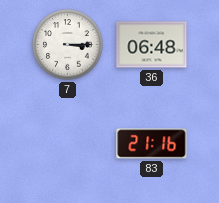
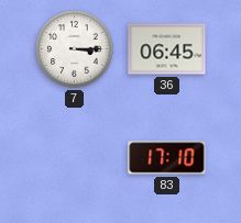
36: 06:48 -> 06:45
83: 21:16 -> 17:10
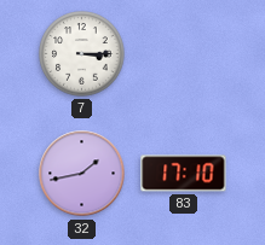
36: 06:45 -> none
32: none -> 1:43
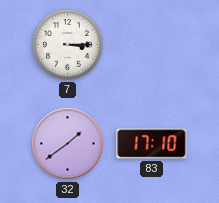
32: 1:43 -> 1:39
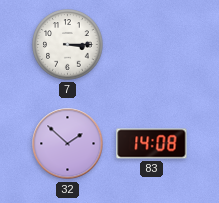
32: 1:39 -> 1:52
83: 17:10 -> 14:08
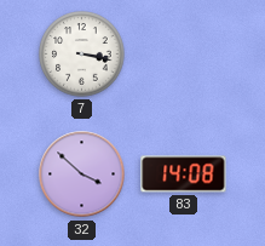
7: 3:15 -> 3:17
32: 1:52 -> 3:52
